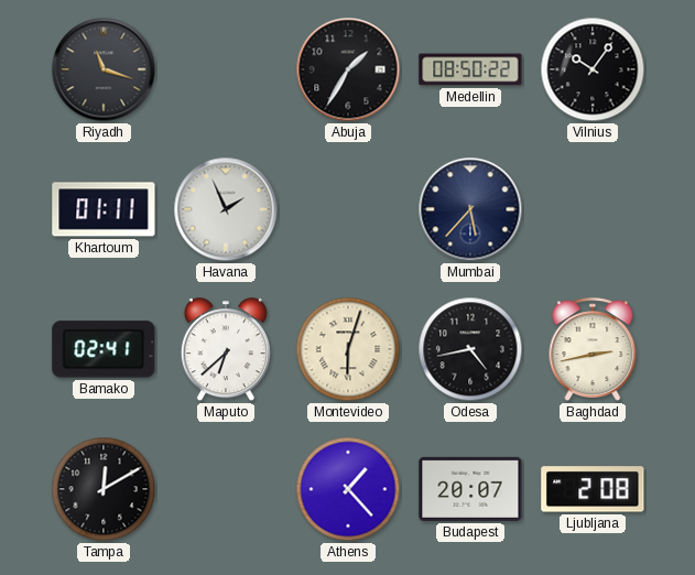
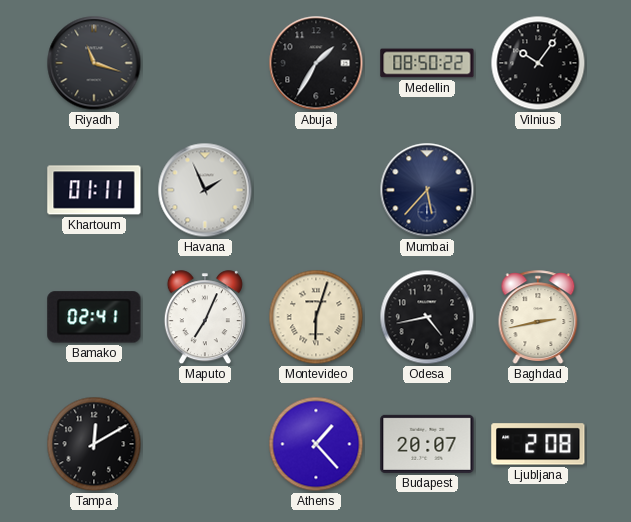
Maputo: 6:38 -> 7:04
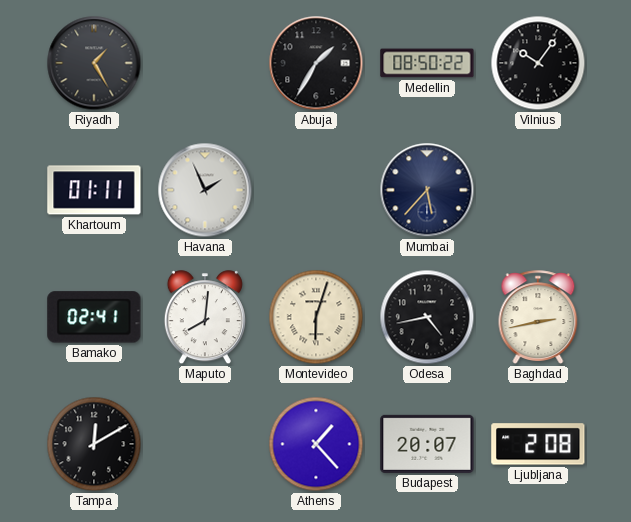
Riyadh: 11:18 -> 1:25
Maputo: 7:04 -> 8:01
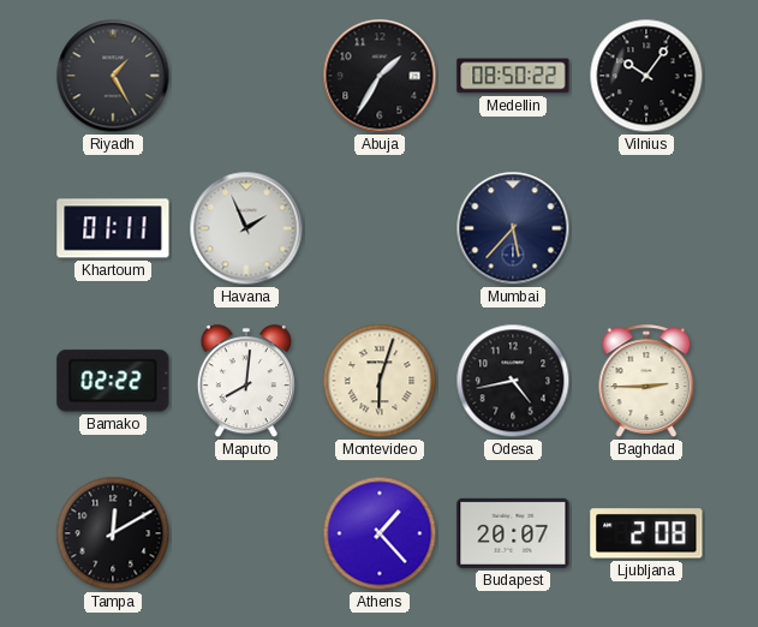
Bamako: 02:41 -> 02:22
Baghdad: 2:43 -> 2:45
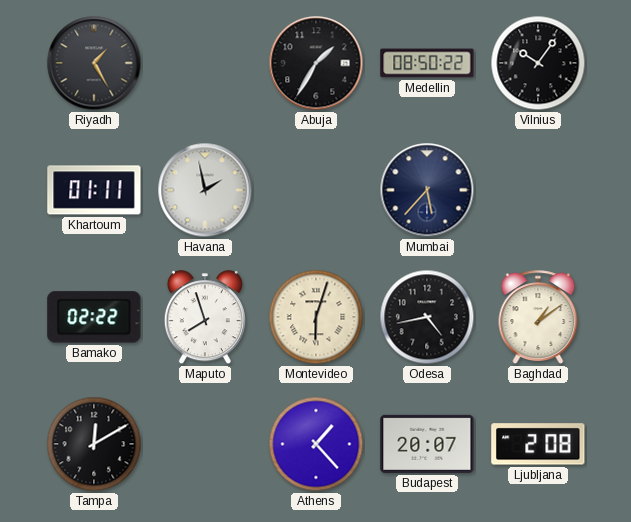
Havana: 1:56 -> 1:58
Maputo: 8:01 -> 7:57
Baghdad: 2:45 -> 1:09
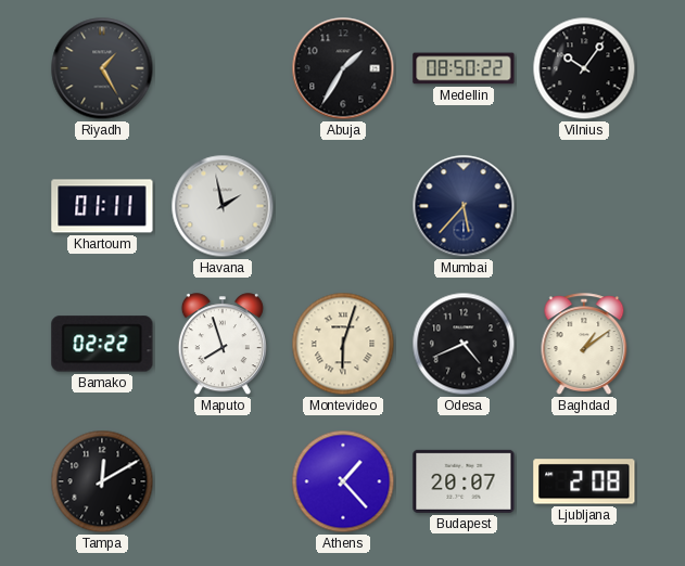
Odesa: 4:43 -> 4:41
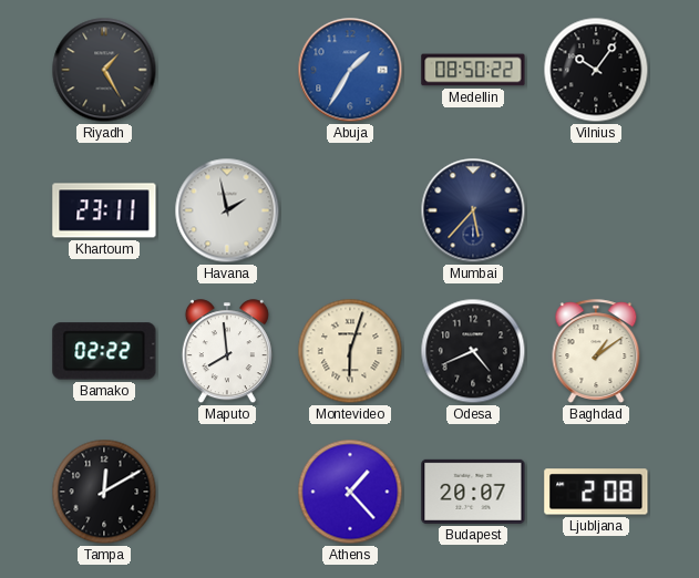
Abuja dial: black -> blue
Khartoum: 01:11 -> 23:11
Maputo: 7:57 -> 7:59
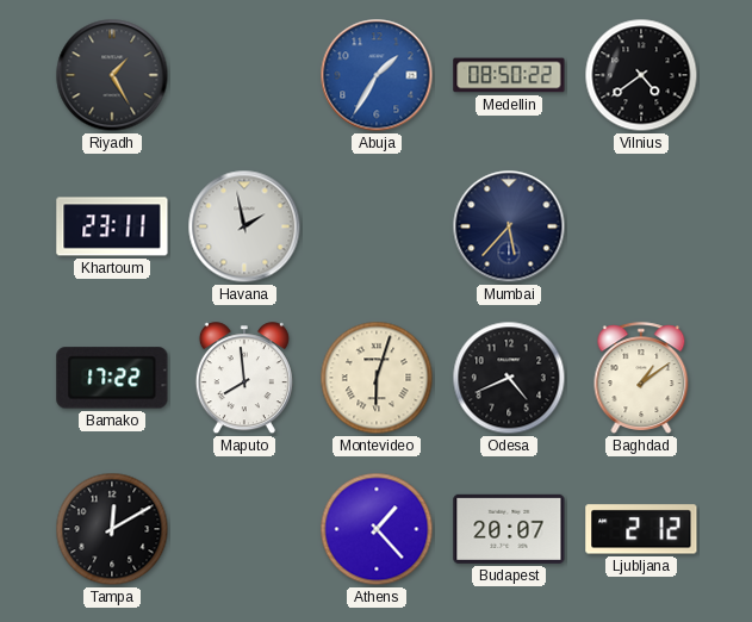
Vilnius: 10:06 -> 4:39
Bamako: 02:22 -> 17:22
Ljubljana: 2:08 -> 2:12
